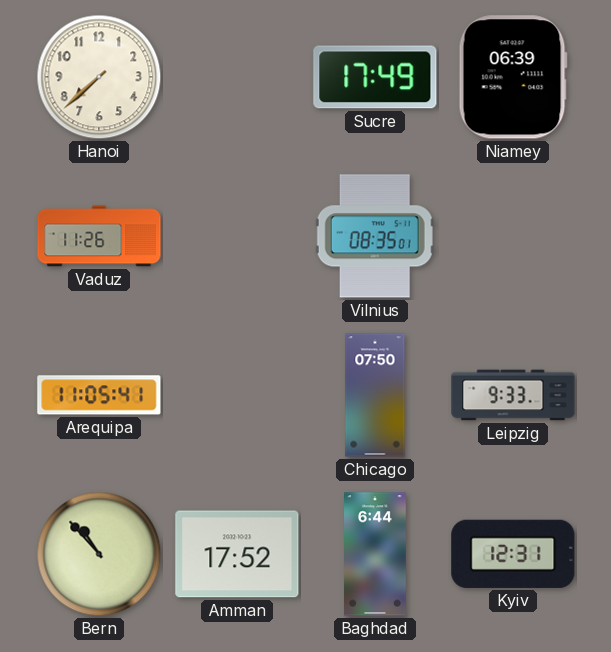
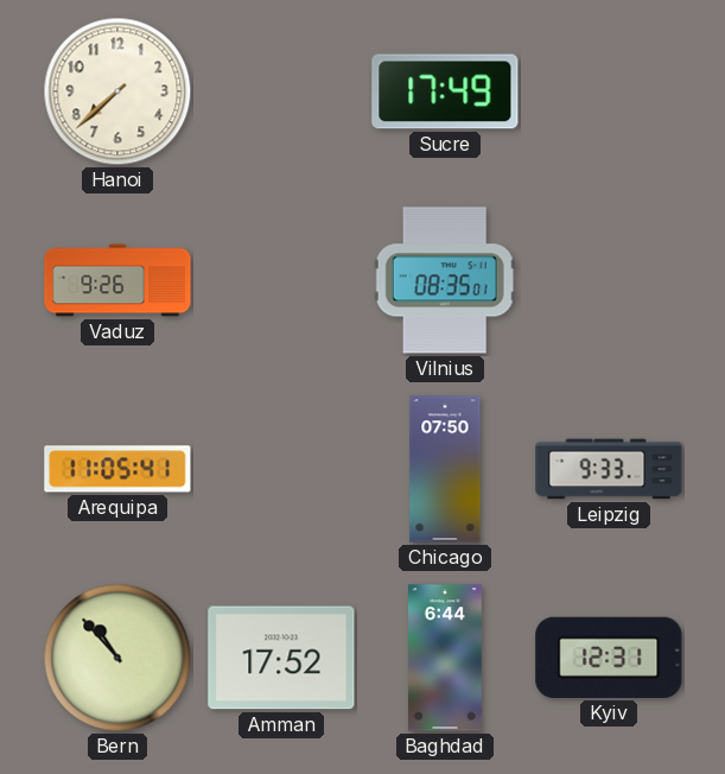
Niamey: 06:39 -> none
Vaduz: 11:26 -> 9:26
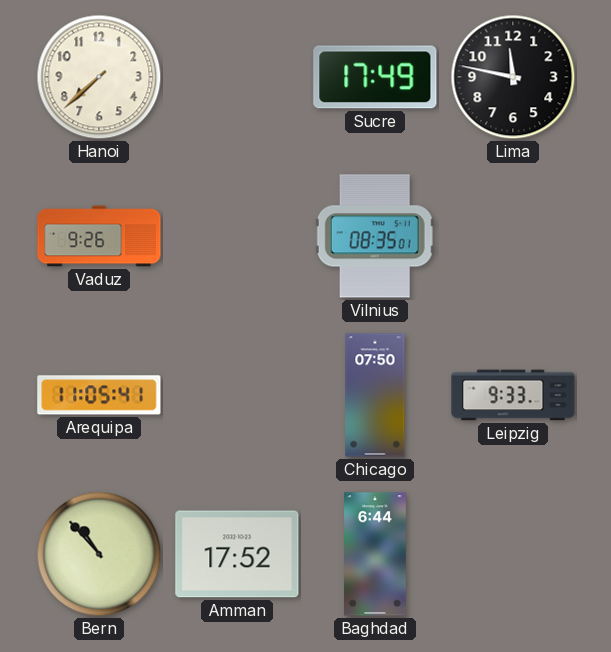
Lima: none -> 11:47
Kyiv: 12:31 -> none
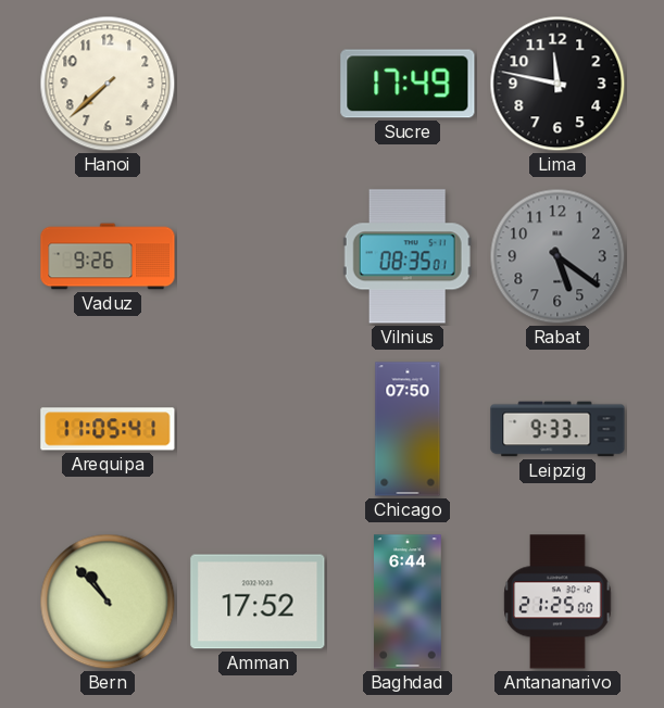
Rabat: none -> 5:21
Antananarivo: none -> 21:25
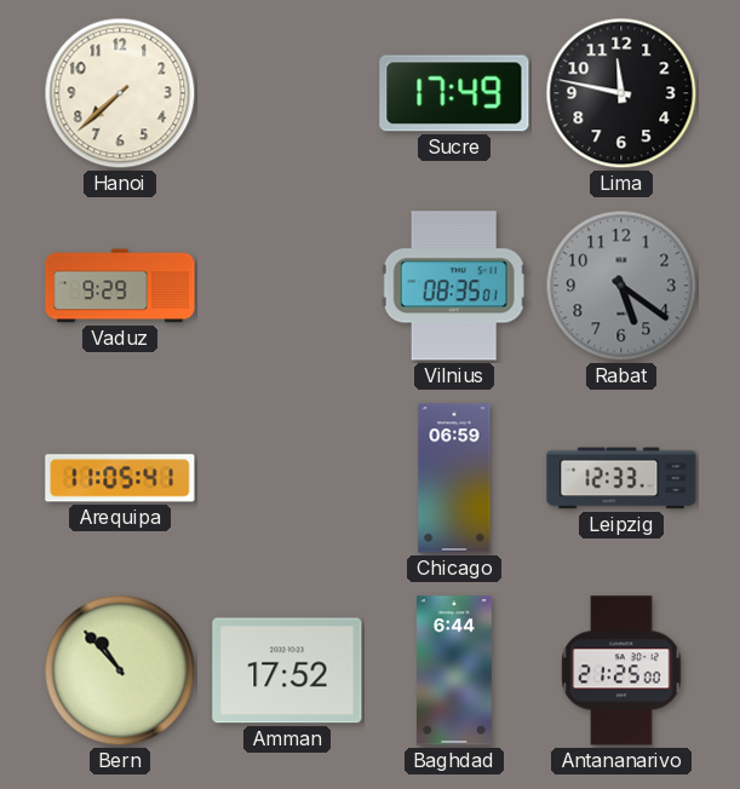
Vaduz: 9:26 -> 9:29
Chicago: 07:50 -> 06:59
Leipzig: 9:33 -> 12:33
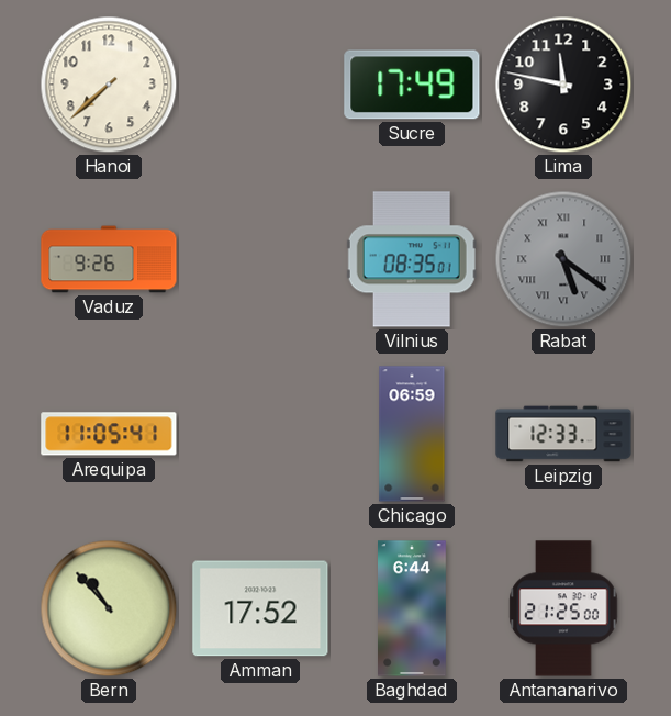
Vaduz: 9:29 -> 9:26
Rabat numerals: Arabic -> Roman
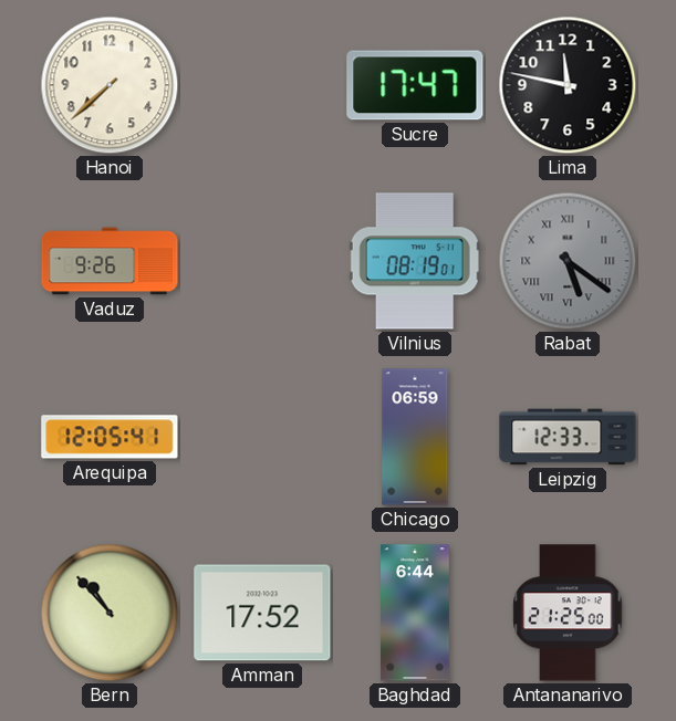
Sucre: 17:49 -> 17:47
Vilnius: 08:35 -> 08:19
Arequipa: 11:05 -> 12:05
